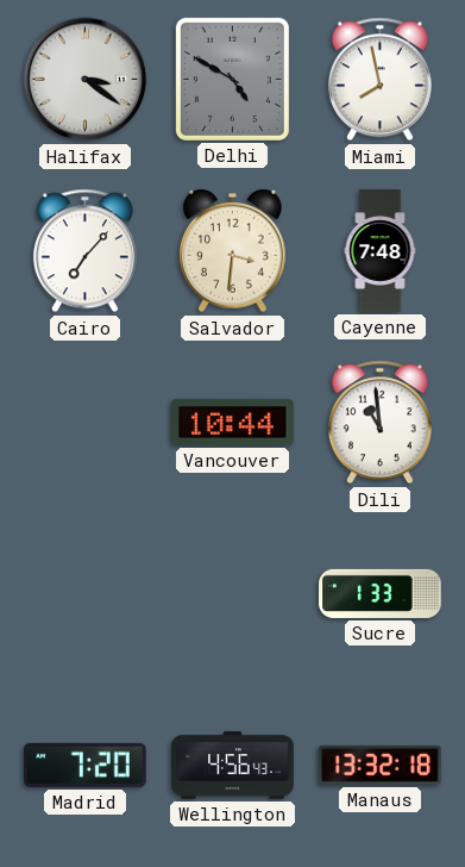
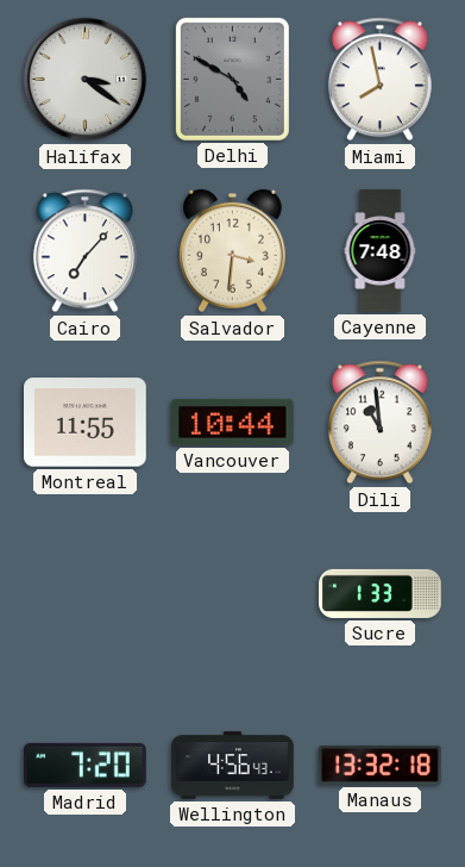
Montreal: none -> 11:55
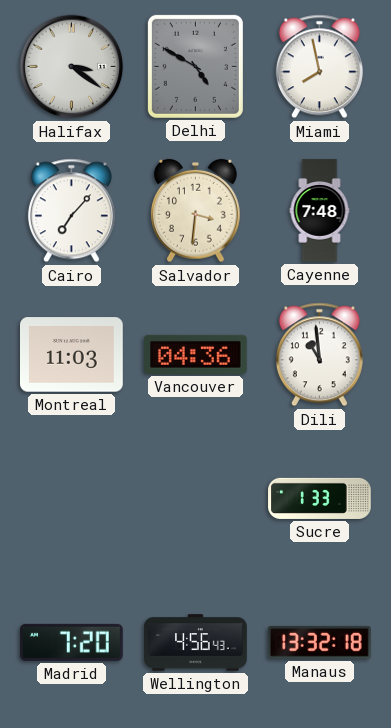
Montreal: 11:55 -> 11:03
Vancouver: 10:44 -> 04:36
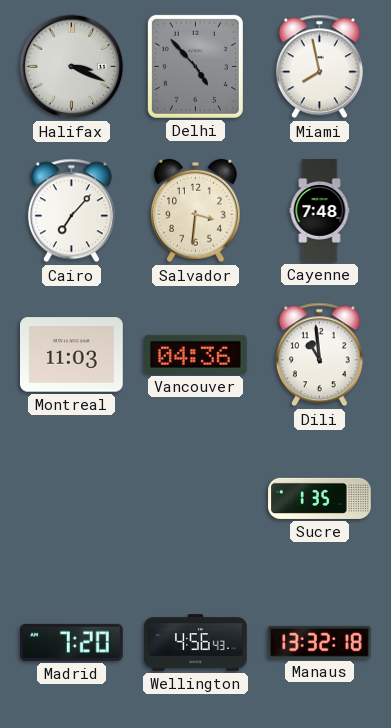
Halifax: 3:21 -> 3:19
Delhi: 4:50 -> 4:53
Sucre: 1:33 -> 1:35
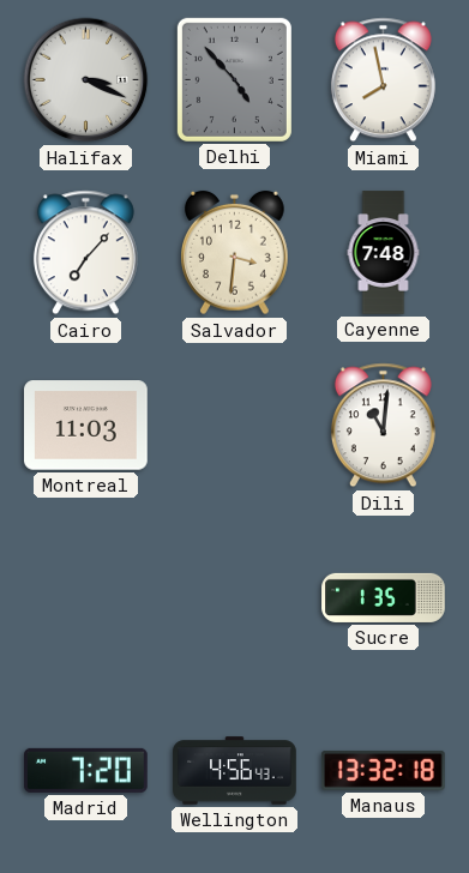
Vancouver: 04:36 -> none
Dili: 10:59 -> 11:01
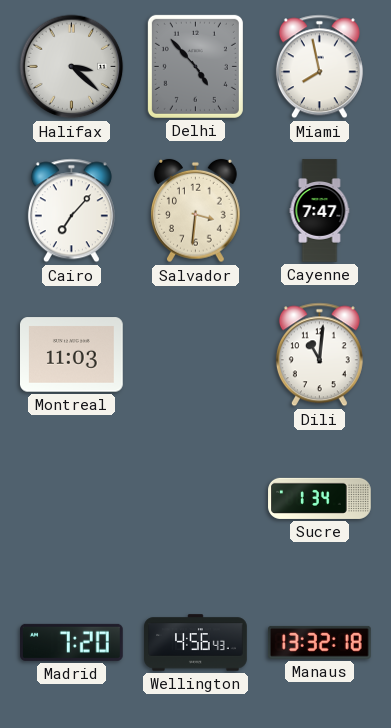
Halifax: 3:19 -> 3:22
Cayenne: 7:48 -> 7:47
Sucre: 1:35 -> 1:34
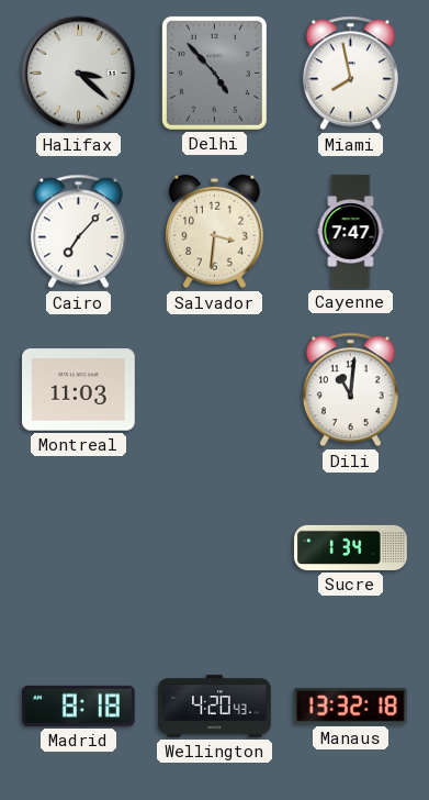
Madrid: 7:20 -> 8:18
Wellington: 4:56 -> 4:20
